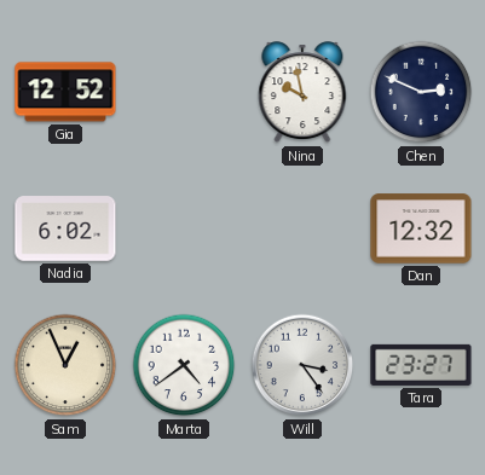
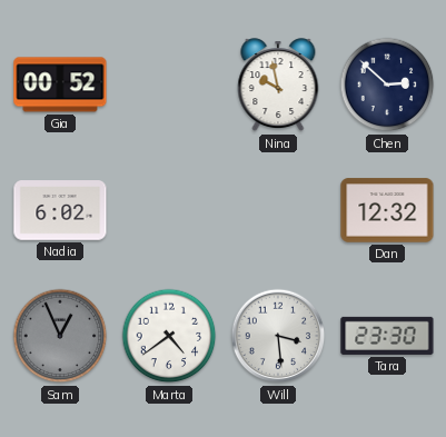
Gia: 12:52 -> 00:52
Chen: 2:49 -> 2:52
Sam dial: cream -> grey
Will: 3:24 -> 3:29
Tara: 23:27 -> 23:30
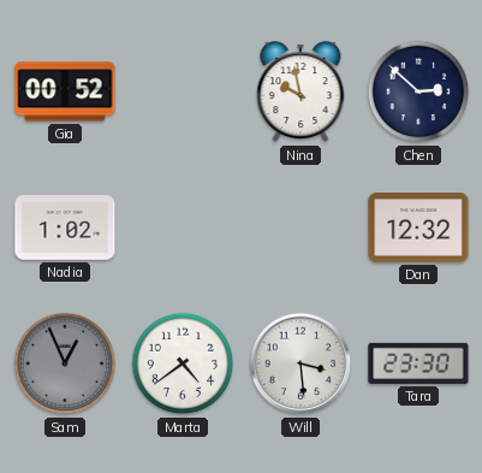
Nadia: 6:02 -> 1:02
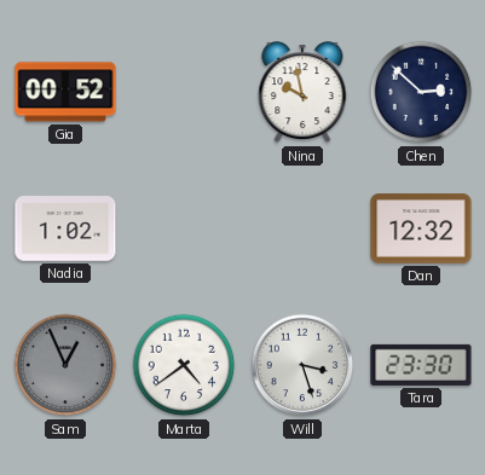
Will: 3:29 -> 3:27
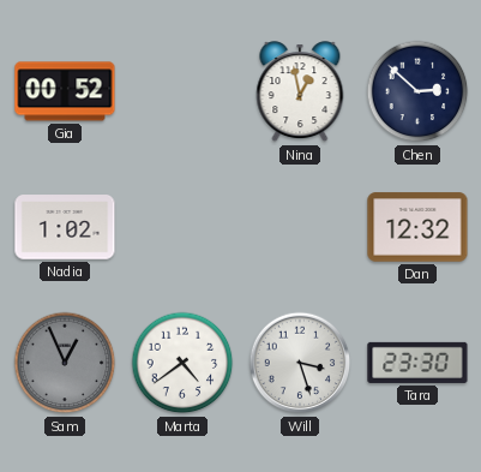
Nina: 9:58 -> 12:58
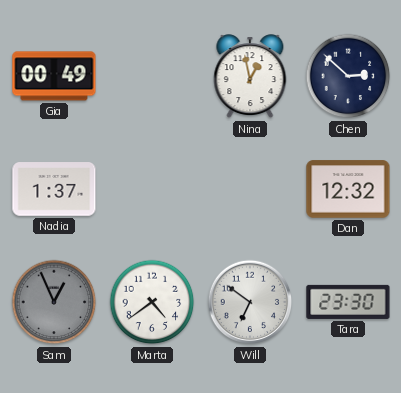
Gia: 00:52 -> 00:49
Nadia: 1:02 -> 1:37
Will: 3:27 -> 6:51
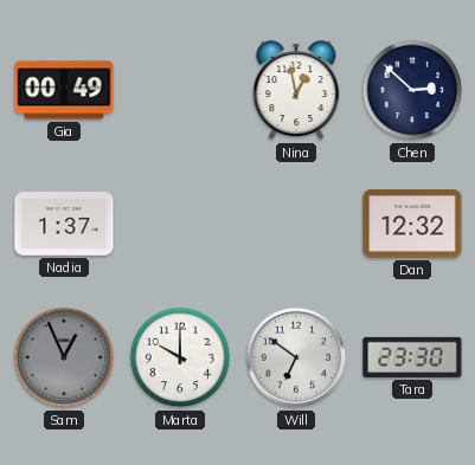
Marta: 4:39 -> 10:00
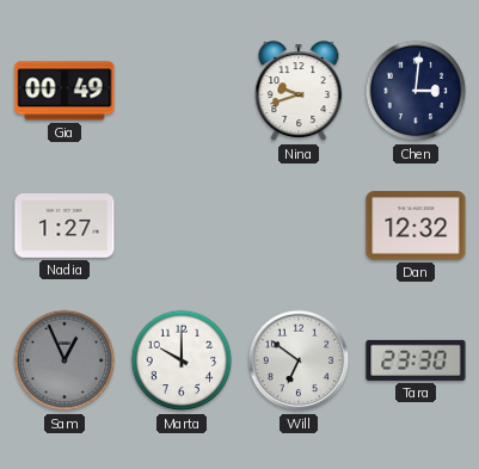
Nina: 12:58 -> 9:42
Chen: 2:52 -> 3:01
Nadia: 1:37 -> 1:27
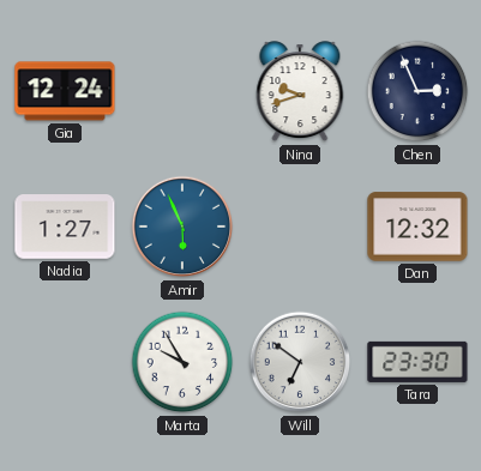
Gia: 00:49 -> 12:24
Chen: 3:01 -> 2:56
Amir: none -> 5:56
Sam: 12:56 -> none
Marta: 10:00 -> 9:55
